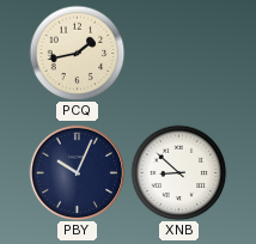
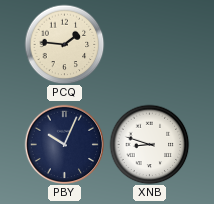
PCQ: 1:43 -> 1:46
XNB: 8:52 -> 8:48
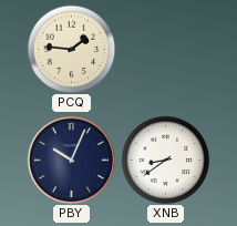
XNB: 8:48 -> 8:39
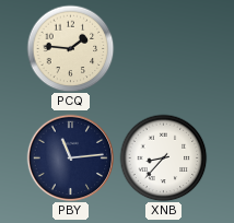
PBY: 10:04 -> 11:14
XNB: 8:39 -> 8:37
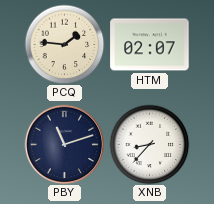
HTM: none -> 02:07
PBY: 11:14 -> 11:12
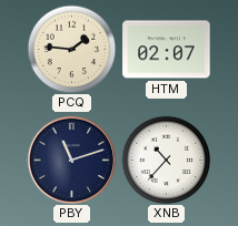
XNB: 8:37 -> 10:37
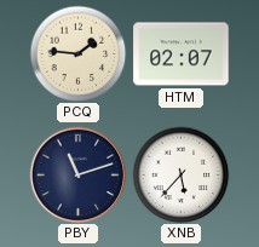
XNB: 10:37 -> 5:37
